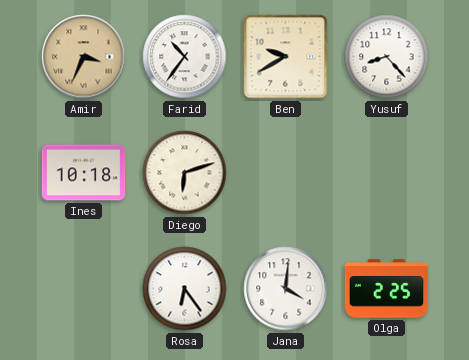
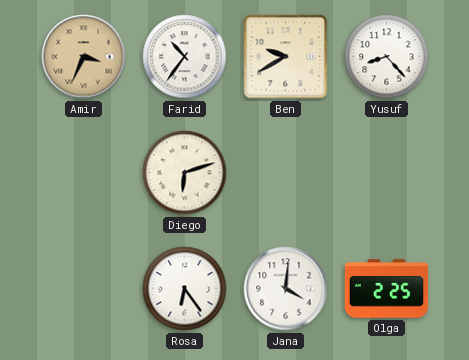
Ines: 10:18 -> none
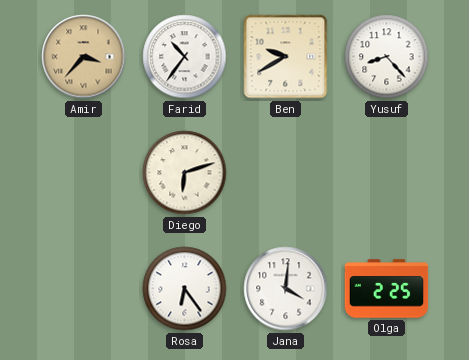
Amir: 3:34 -> 3:37
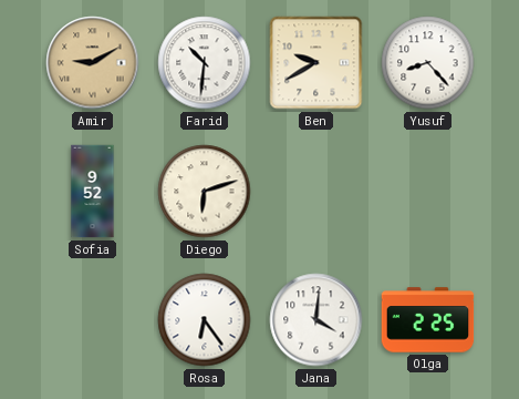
Amir: 3:37 -> 9:10
Farid: 10:36 -> 10:31
Sofia: none -> 9:52
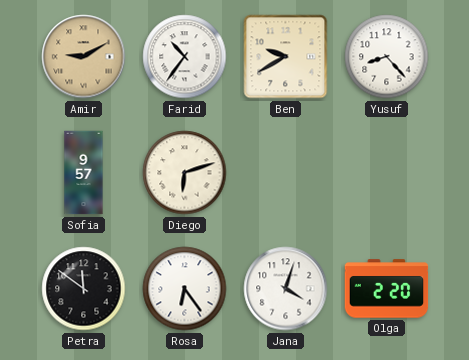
Farid: 10:31 -> 10:36
Sofia: 9:52 -> 9:57
Petra: none -> 11:51
Jana: 4:01 -> 4:03
Olga: 2:25 -> 2:20
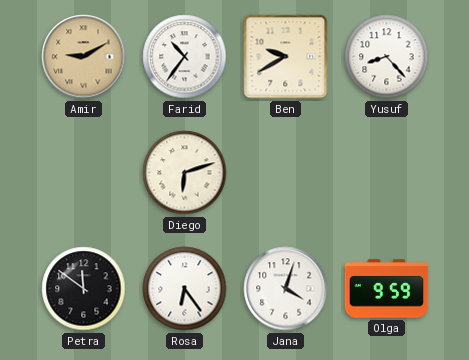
Sofia: 9:57 -> none
Olga: 2:20 -> 9:59
